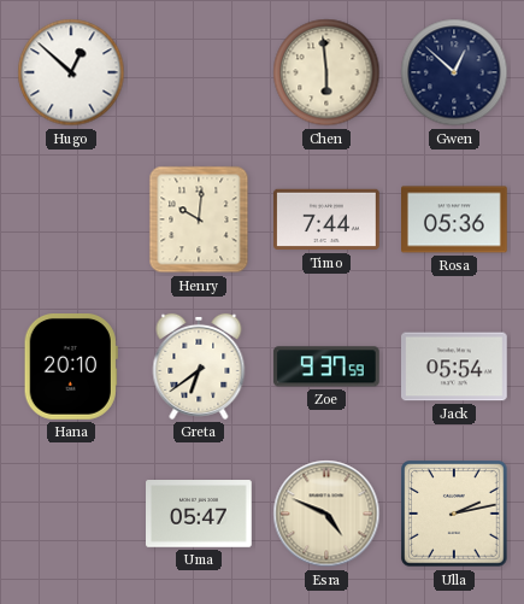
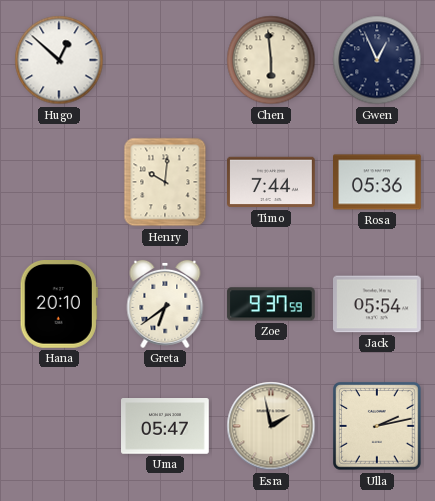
Gwen: 12:52 -> 12:56
Esra: 4:49 -> 1:58
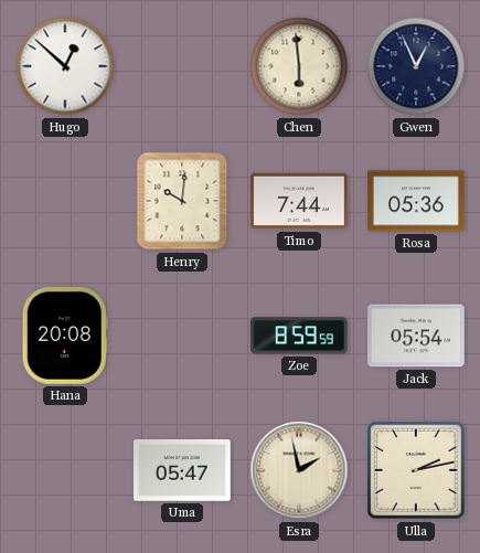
Hana: 20:10 -> 20:08
Greta: 6:39 -> none
Zoe: 9:37 -> 8:59
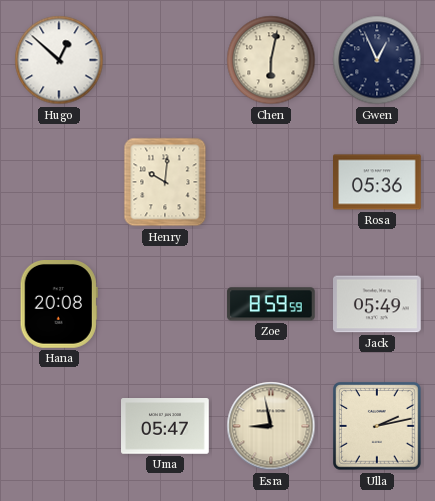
Chen: 5:59 -> 6:02
Timo: 7:44 -> none
Jack: 05:54 -> 05:49
Esra: 1:58 -> 8:58
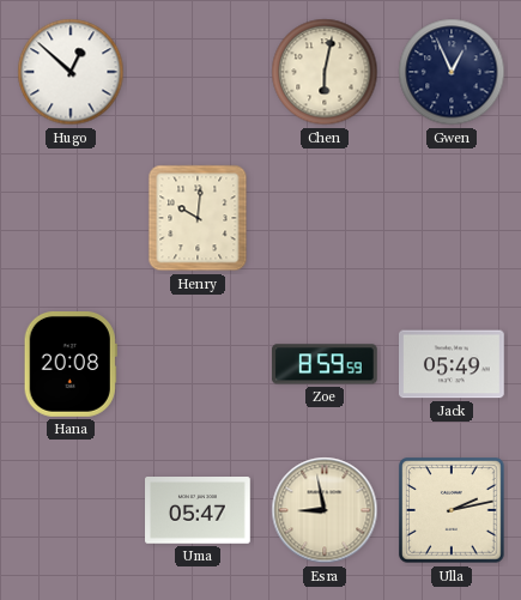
Rosa: 05:36 -> none
